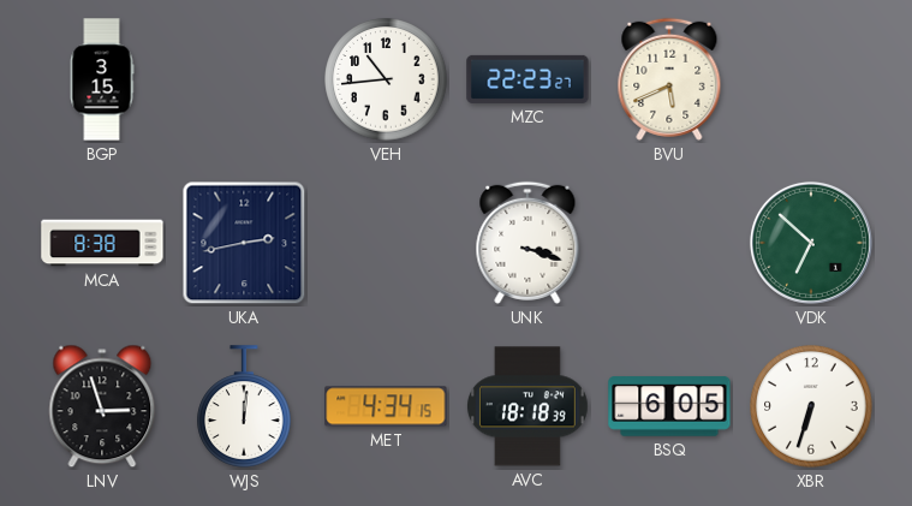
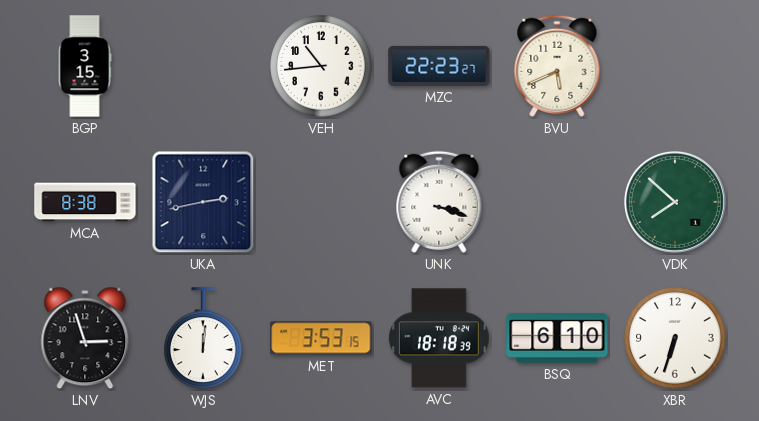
VDK: 6:52 -> 7:52
MET: 4:34 -> 3:53
BSQ: 6:05 -> 6:10
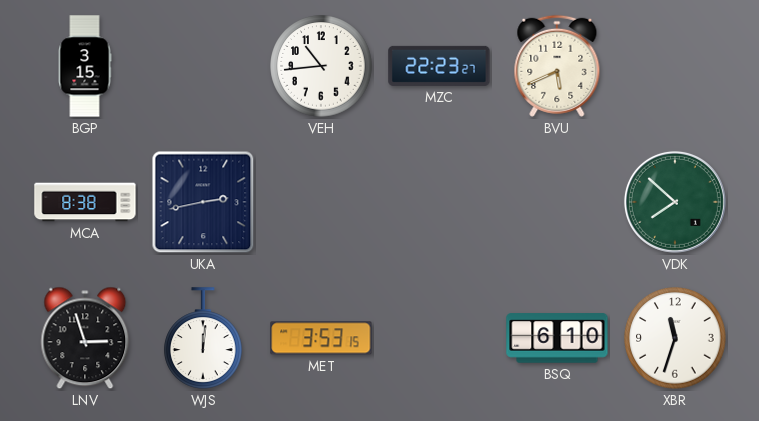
UNK: 3:18 -> none
AVC: 18:18 -> none
XBR: 6:33 -> 11:33
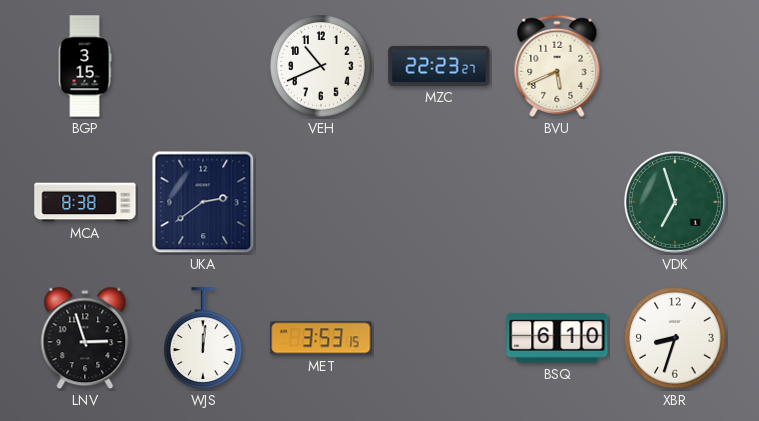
VEH: 10:44 -> 10:41
UKA: 2:43 -> 2:39
VDK: 7:52 -> 6:57
XBR: 11:33 -> 8:33
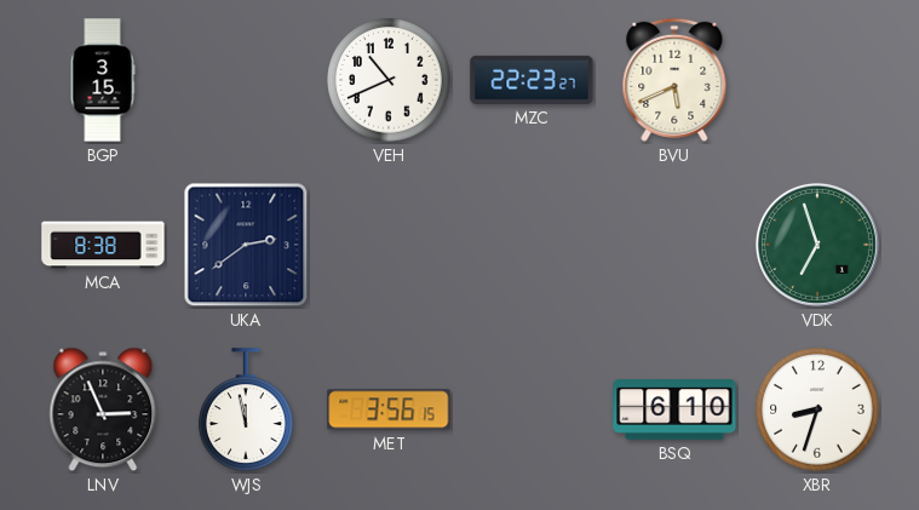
LNV: 2:57 -> 2:56
WJS: 12:01 -> 11:58
MET: 3:53 -> 3:56
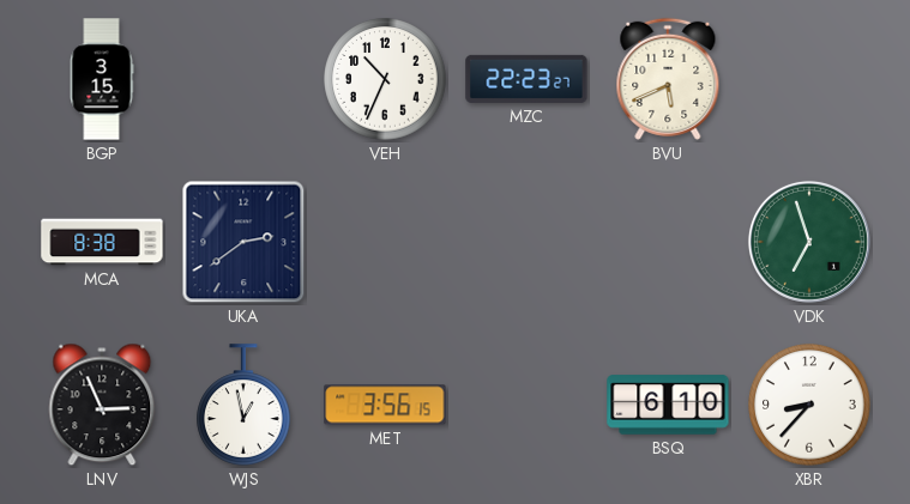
VEH: 10:41 -> 10:34
WJS: 11:58 -> 12:58
XBR: 8:33 -> 8:37
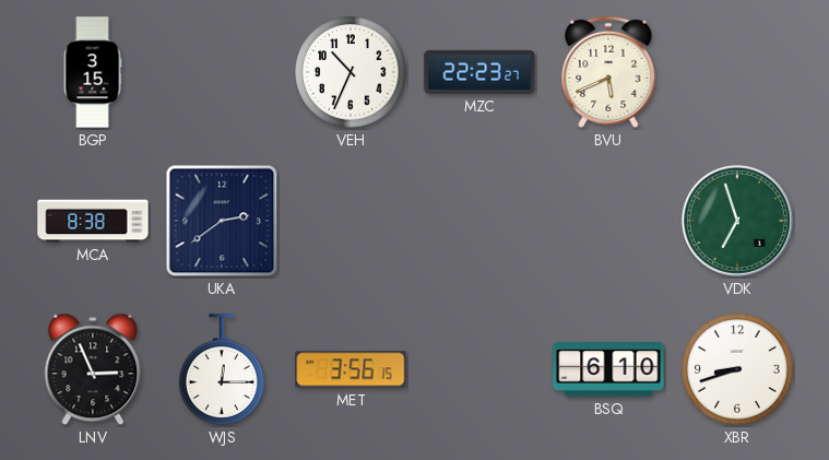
WJS: 12:58 -> 12:15
XBR: 8:37 -> 8:42
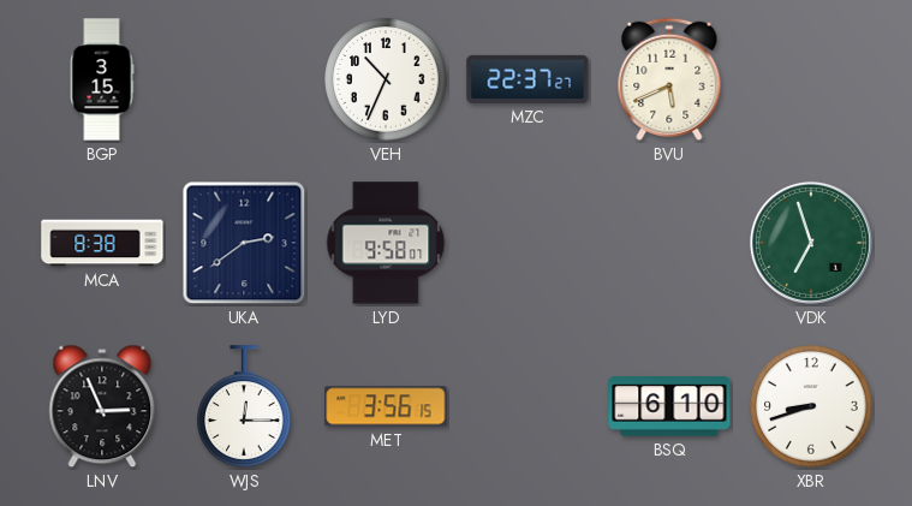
MZC: 22:23 -> 22:37
LYD: none -> 9:58
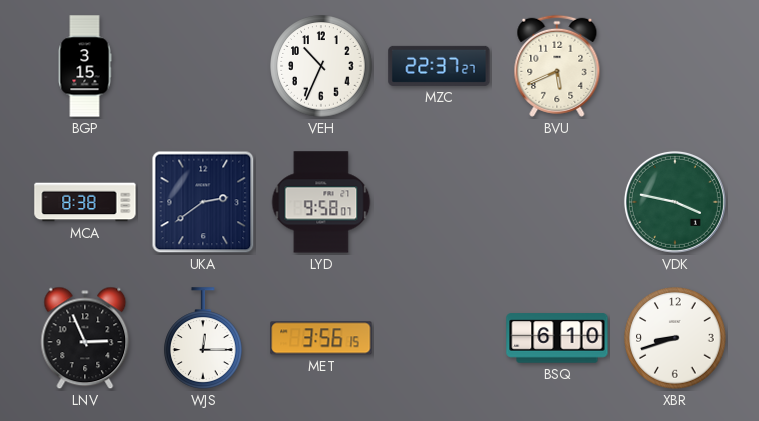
VDK: 6:57 -> 3:47
